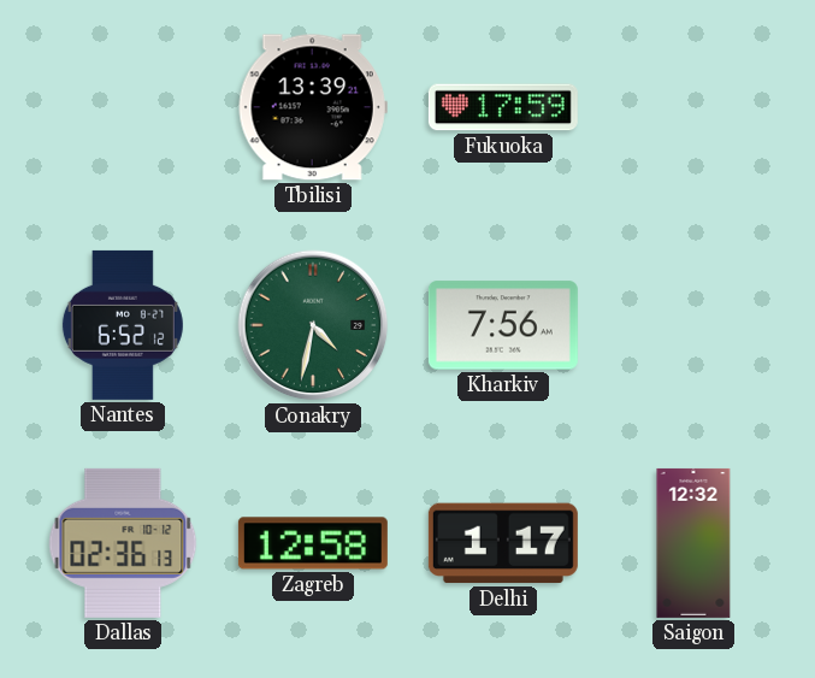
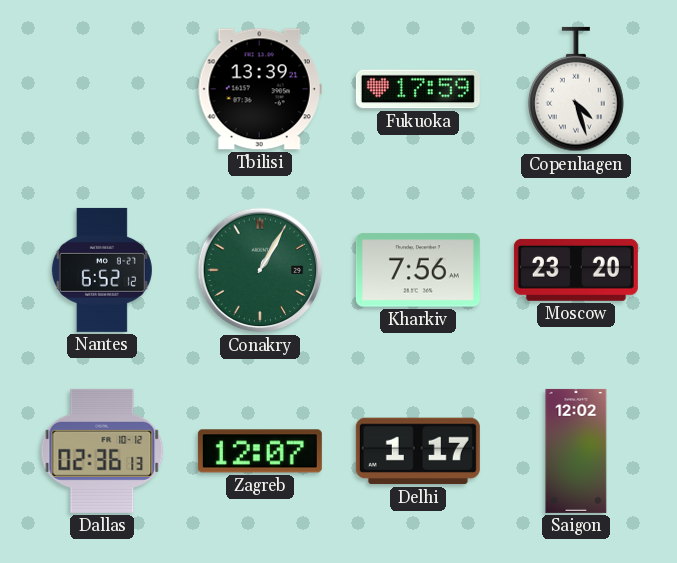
Copenhagen: none -> 4:27
Conakry: 4:32 -> 1:05
Moscow: none -> 23:20
Zagreb: 12:58 -> 12:07
Saigon: 12:32 -> 12:02
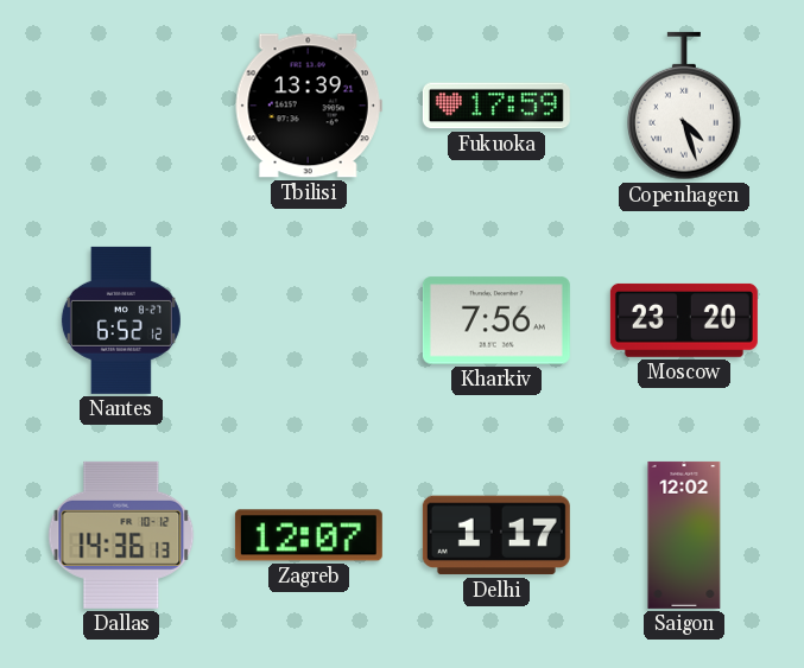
Conakry: 1:05 -> none
Dallas: 02:36 -> 14:36
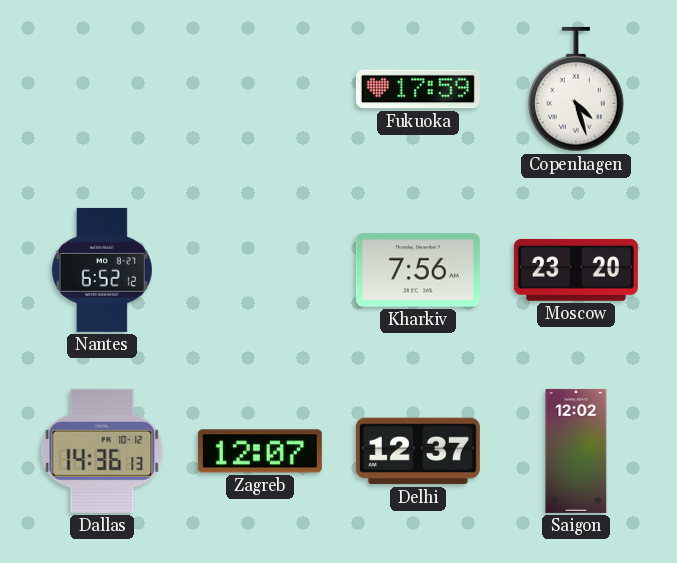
Tbilisi: 13:39 -> none
Delhi: 1:17 -> 12:37
